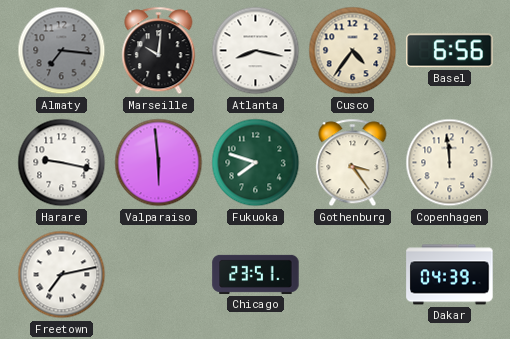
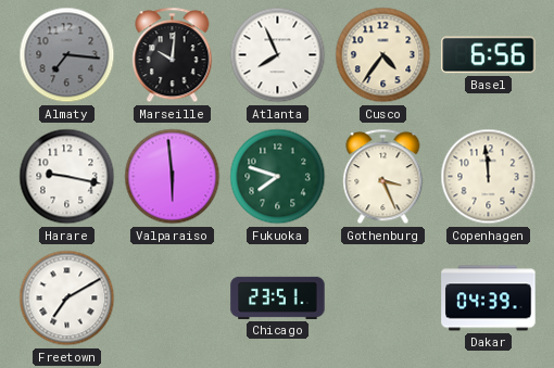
Atlanta: 8:17 -> 7:56
Gothenburg: 3:24 -> 3:26
Freetown: 7:13 -> 7:10
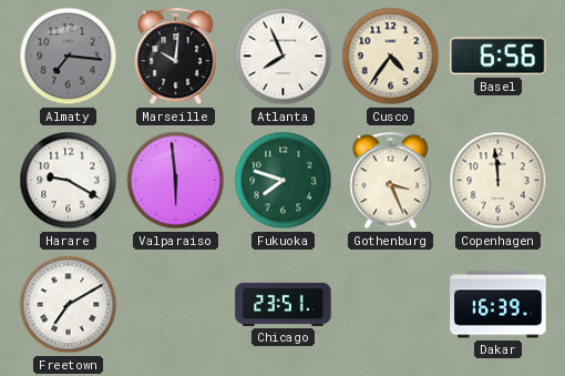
Harare: 9:17 -> 9:20
Dakar: 04:39 -> 16:39
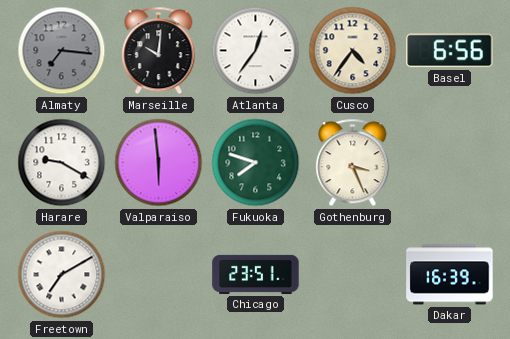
Atlanta: 7:56 -> 12:36
Copenhagen: 11:59 -> none
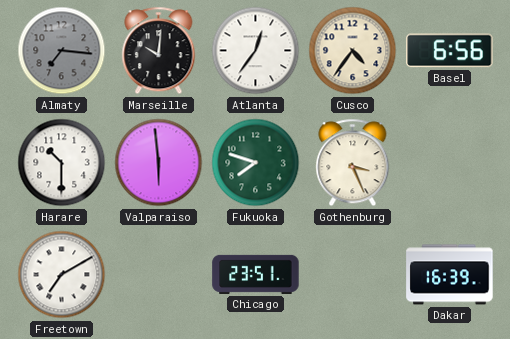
Harare: 9:20 -> 10:30
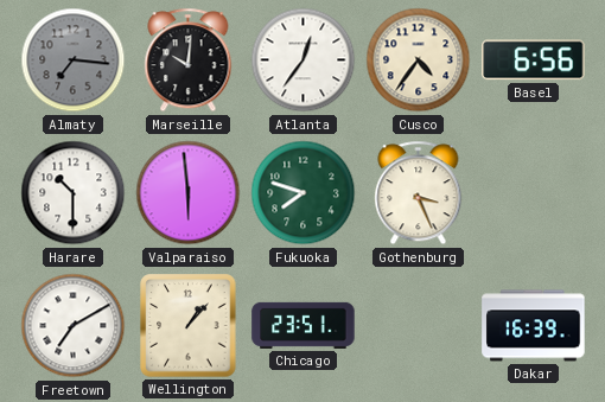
Wellington: none -> 1:07
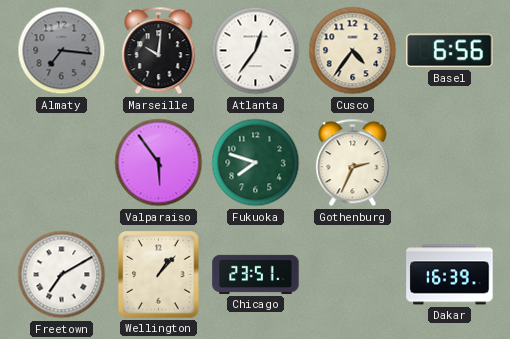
Harare: 10:30 -> none
Valparaiso: 5:59 -> 5:54
Gothenburg: 3:26 -> 2:34
